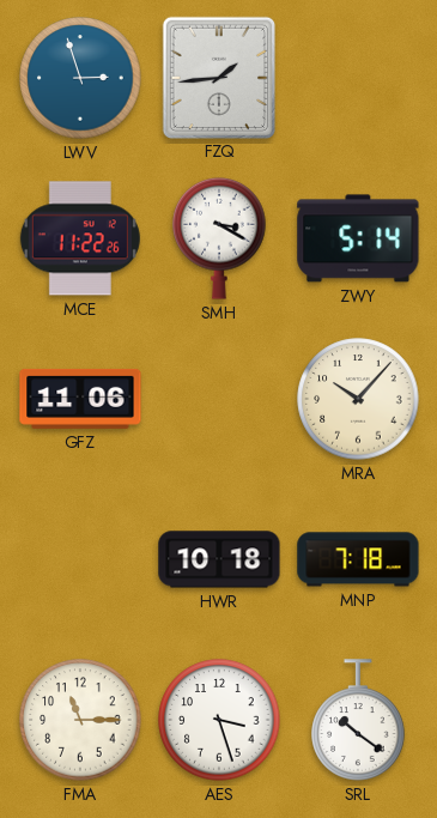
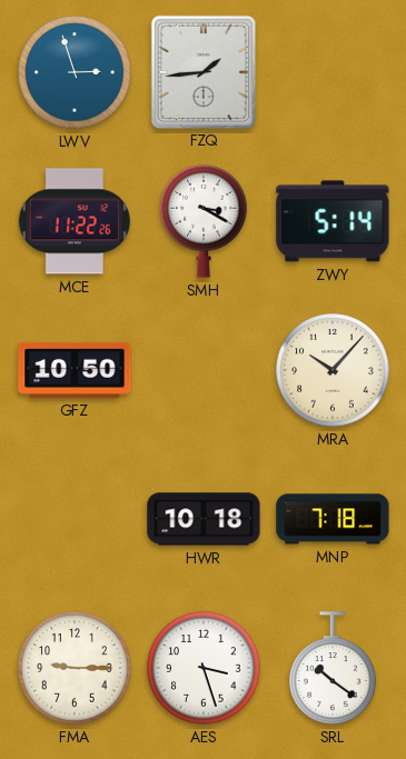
GFZ: 11:06 -> 10:50
FMA: 11:15 -> 9:15
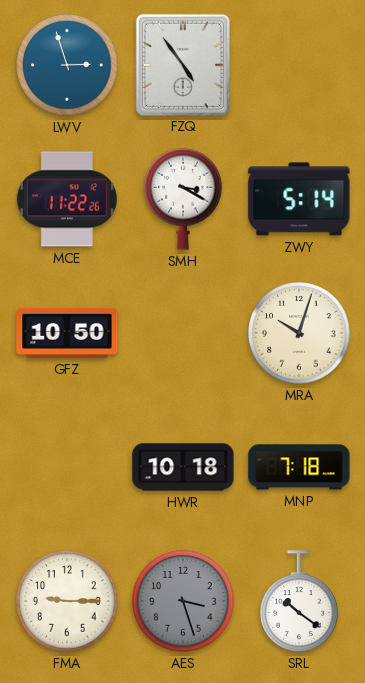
FZQ: 1:44 -> 4:54
MRA: 10:07 -> 10:03
AES dial: white -> grey
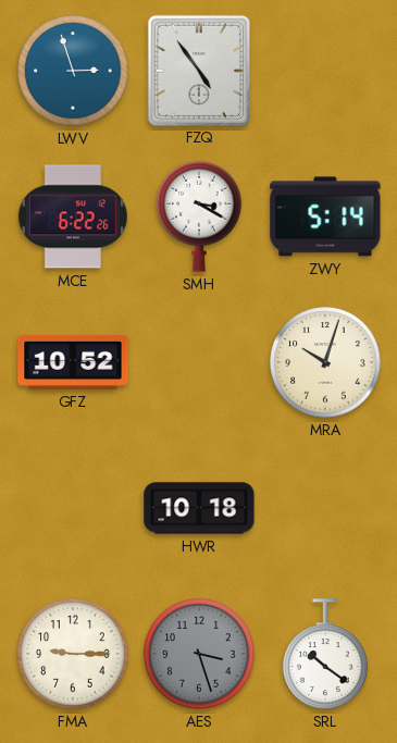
MCE: 11:22 -> 6:22
GFZ: 10:50 -> 10:52
MNP: 7:18 -> none
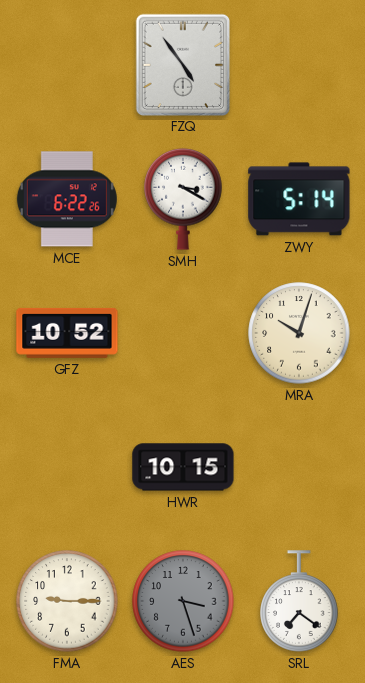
LWV: 2:57 -> none
HWR: 10:18 -> 10:15
SRL: 10:21 -> 7:21
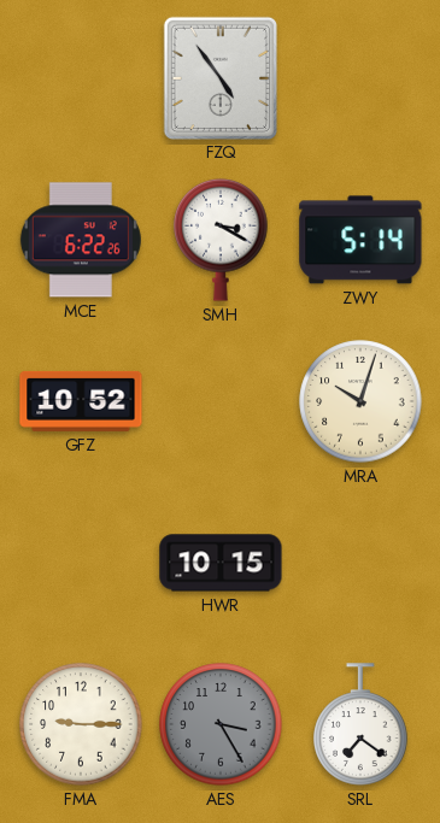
AES: 3:27 -> 3:25
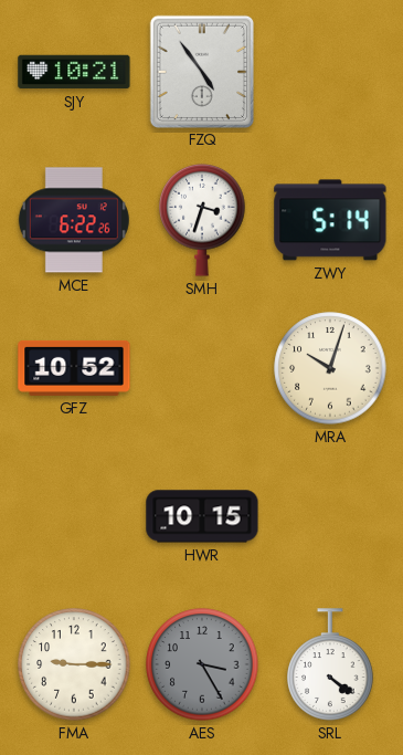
SJY: none -> 10:21
SMH: 3:20 -> 3:33
SRL: 7:21 -> 4:21
